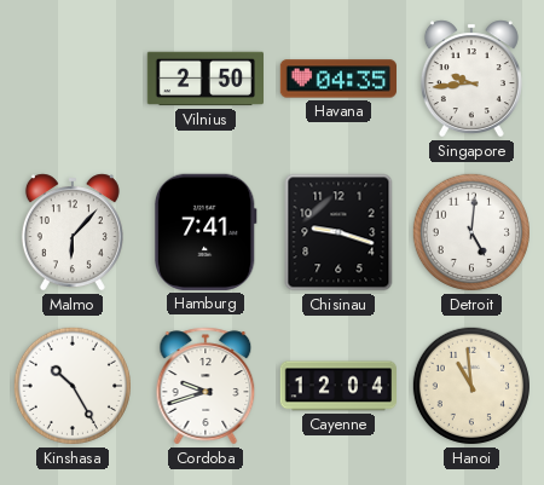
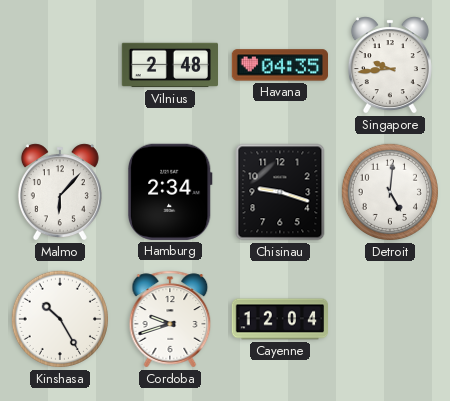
Vilnius: 2:50 -> 2:48
Hamburg: 7:41 -> 2:34
Hanoi: 10:59 -> none
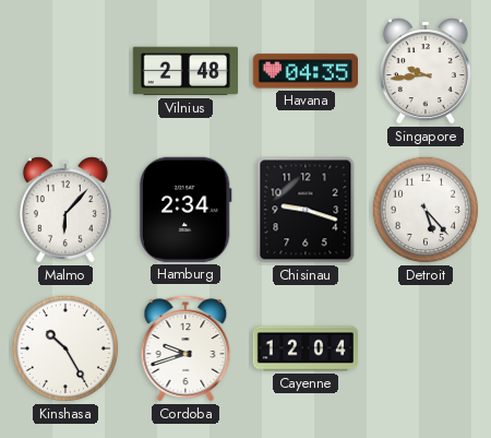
Detroit: 5:01 -> 5:23
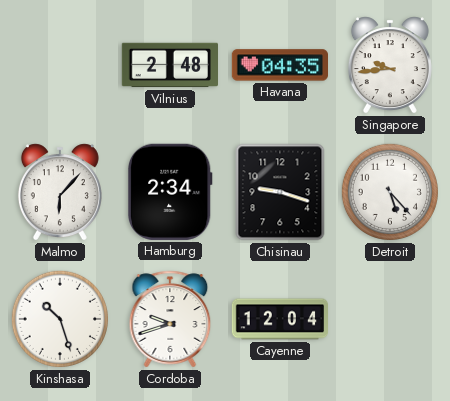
Kinshasa: 10:25 -> 10:27
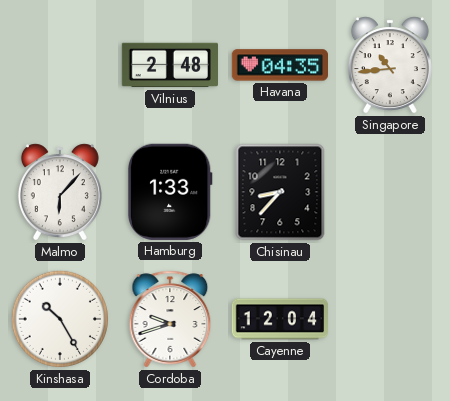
Singapore: 9:44 -> 10:44
Hamburg: 2:34 -> 1:33
Chisinau: 9:18 -> 8:37
Detroit: 5:23 -> none
Kinshasa: 10:27 -> 10:25
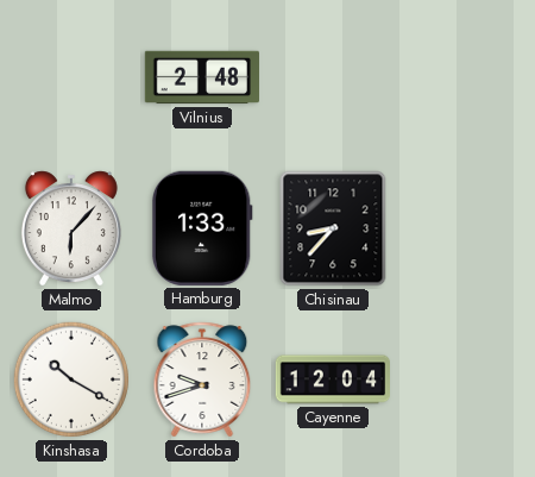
Havana: 04:35 -> none
Singapore: 10:44 -> none
Kinshasa: 10:25 -> 10:20
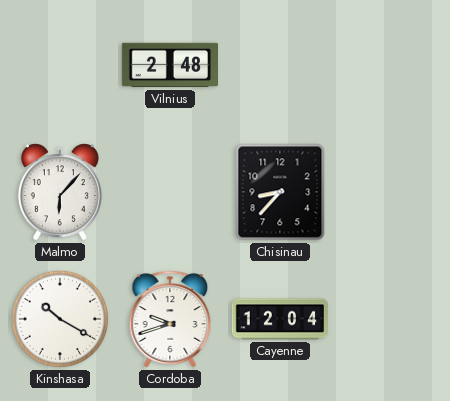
Hamburg: 1:33 -> none
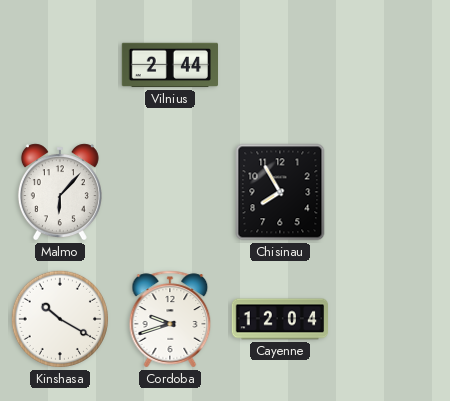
Vilnius: 2:48 -> 2:44
Chisinau: 8:37 -> 7:55
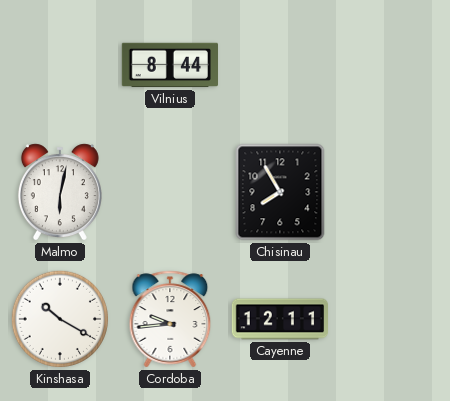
Vilnius: 2:44 -> 8:44
Malmo: 6:07 -> 6:02
Cordoba: 9:42 -> 9:44
Cayenne: 12:04 -> 12:11
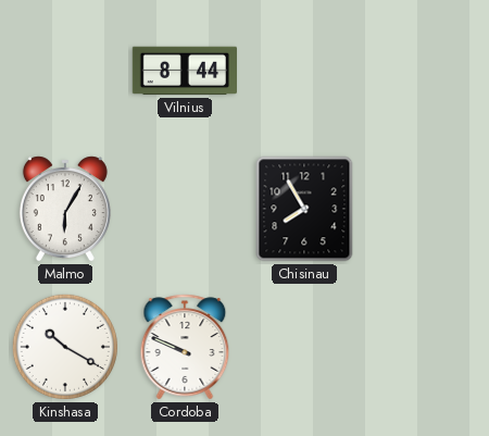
Malmo: 6:02 -> 6:05
Cordoba: 9:44 -> 9:49
Cayenne: 12:11 -> none
